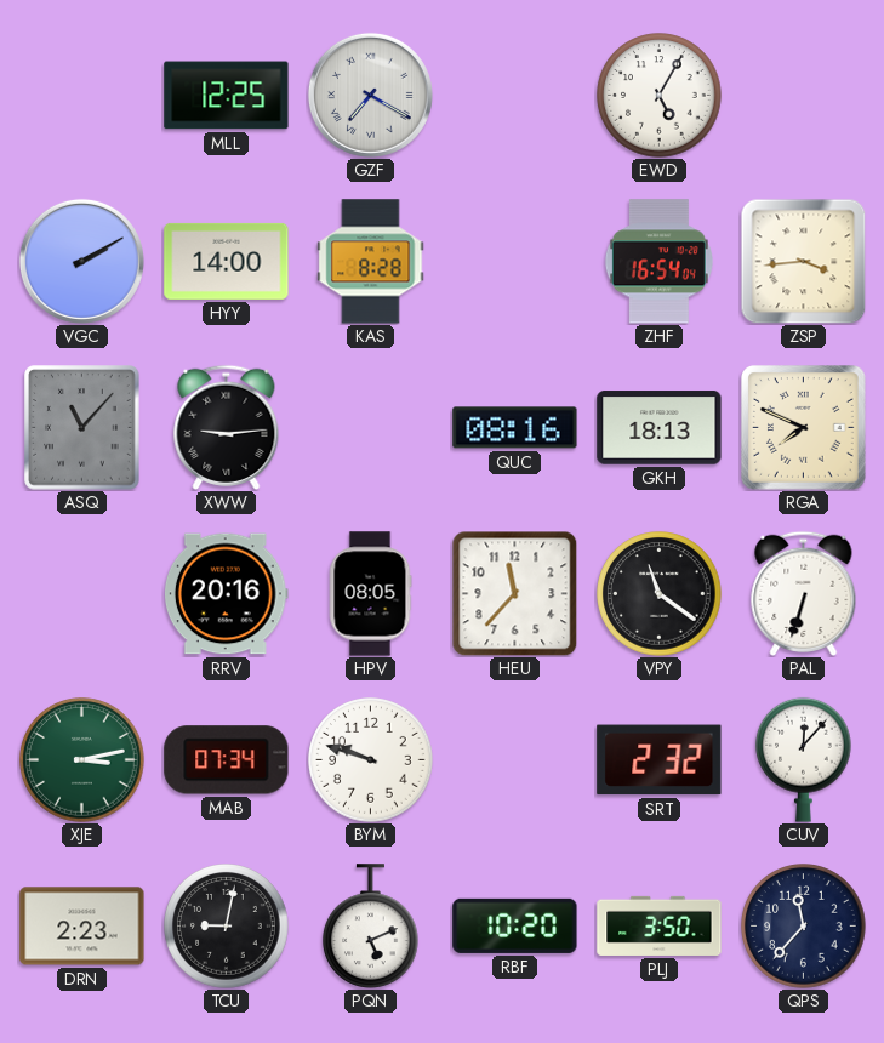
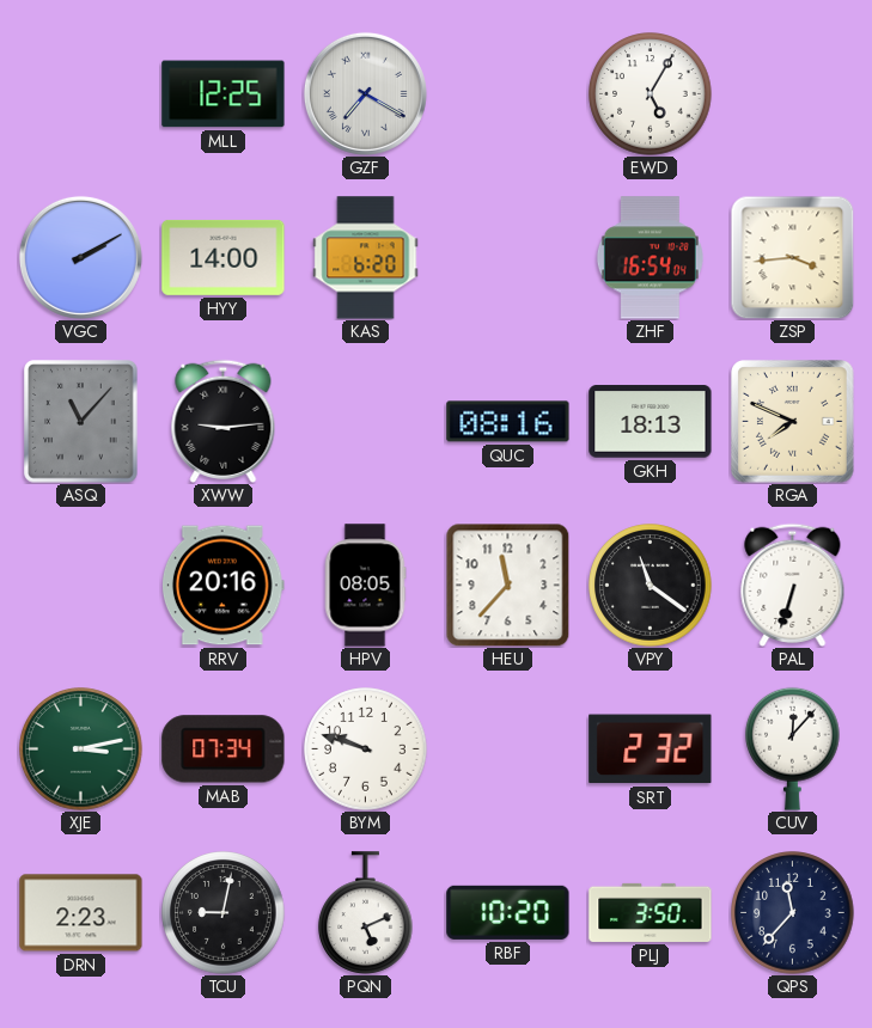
KAS: 8:28 -> 6:20
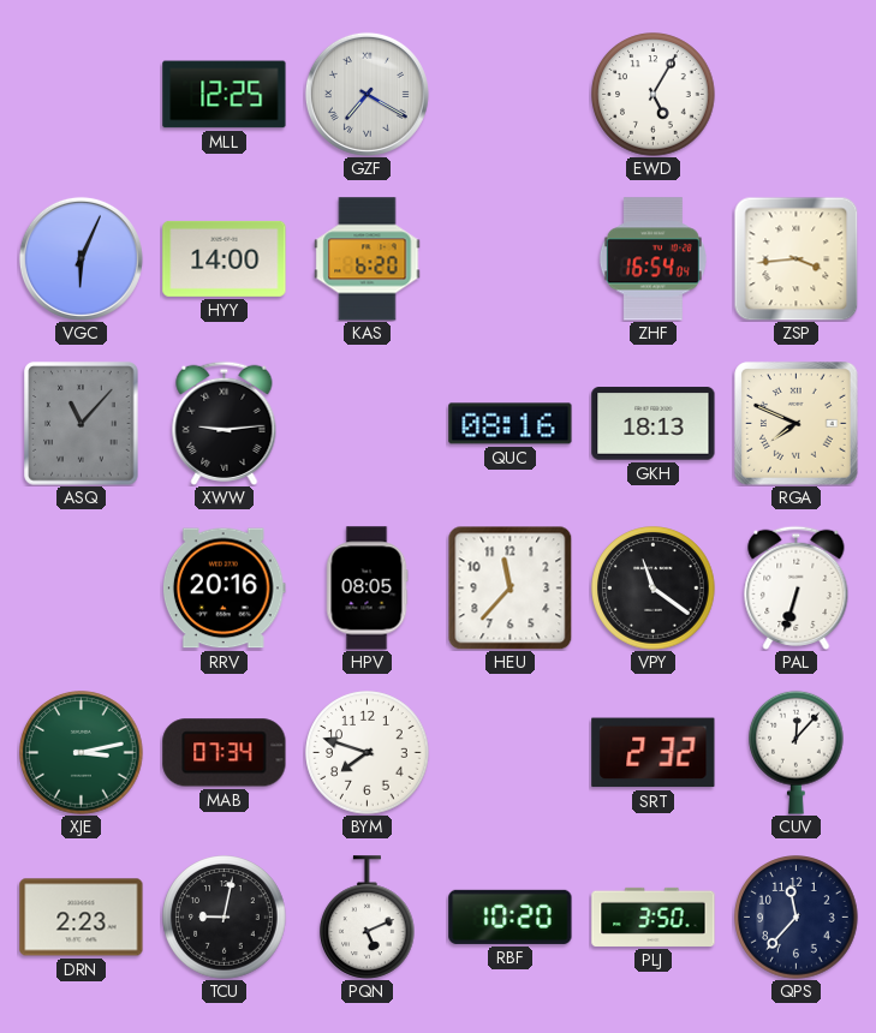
VGC: 2:10 -> 6:04
BYM: 9:48 -> 7:48
